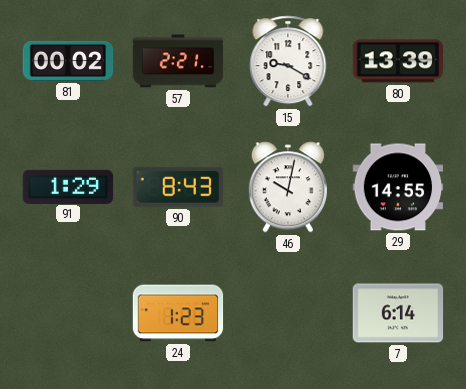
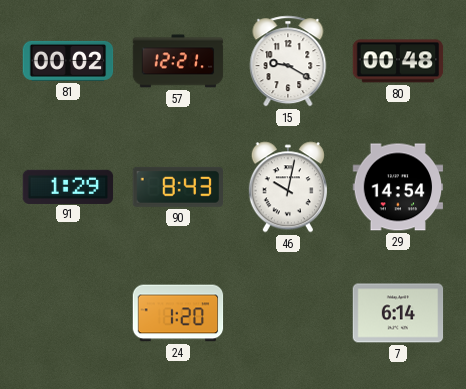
57: 2:21 -> 12:21
80: 13:39 -> 00:48
29: 14:55 -> 14:54
24: 1:23 -> 1:20
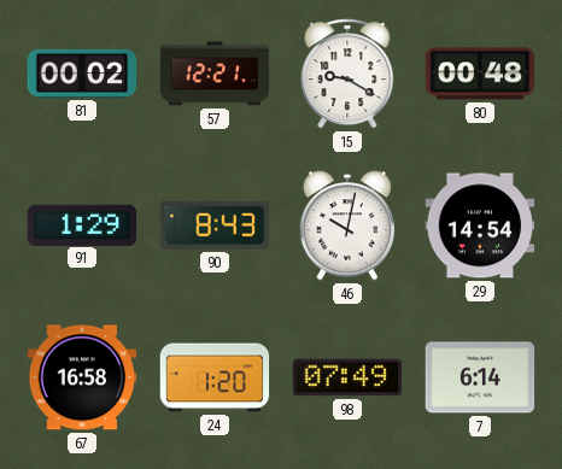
67: none -> 16:58
98: none -> 07:49
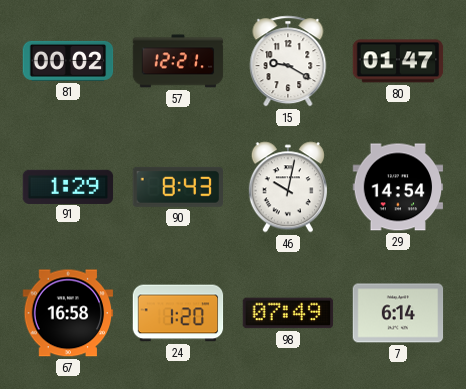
80: 00:48 -> 01:47
